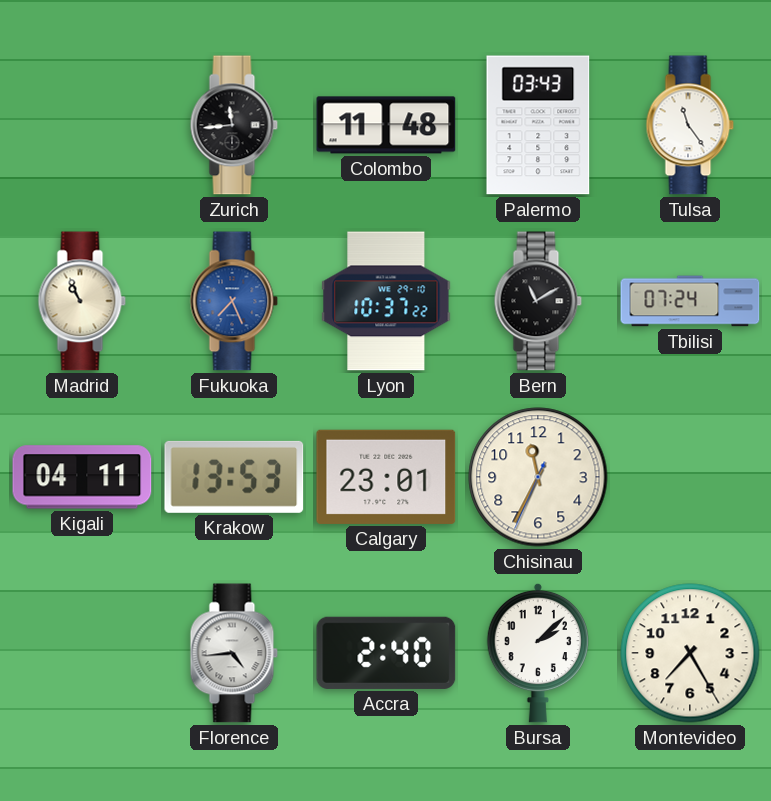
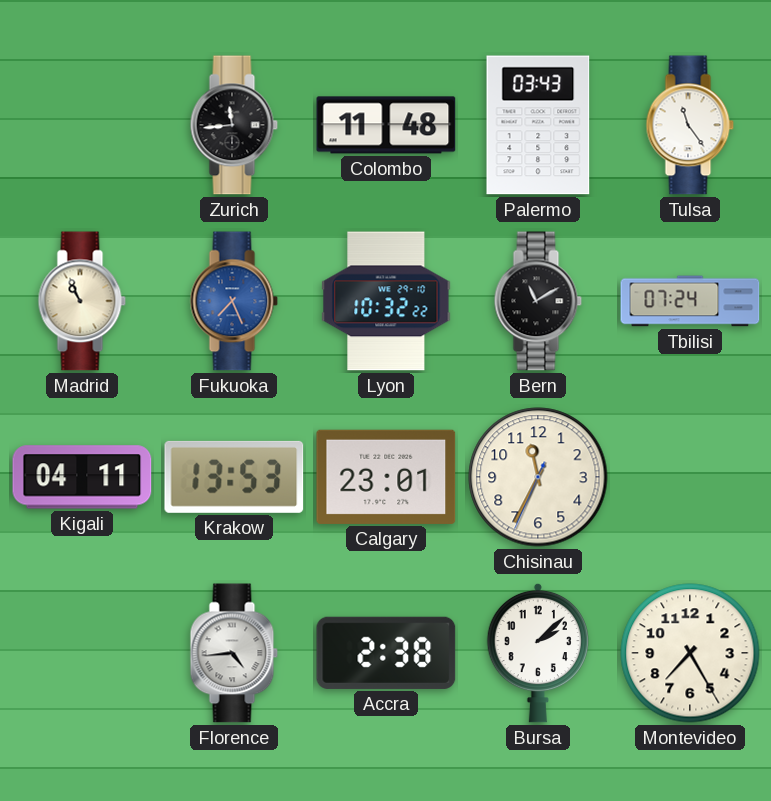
Lyon: 10:37 -> 10:32
Accra: 2:40 -> 2:38
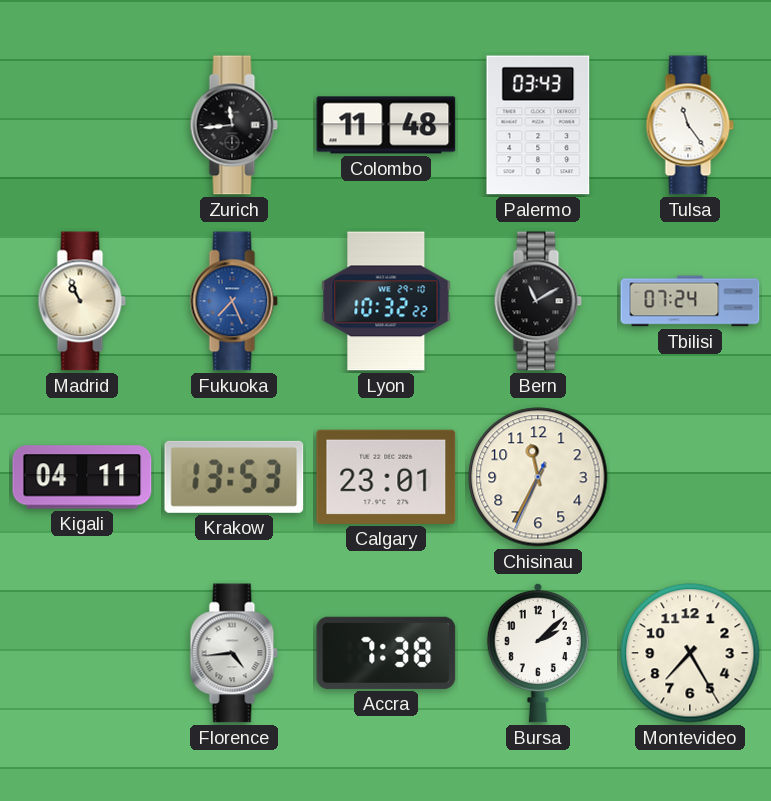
Accra: 2:38 -> 7:38
